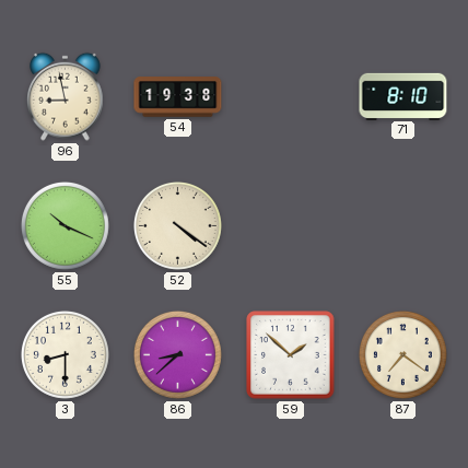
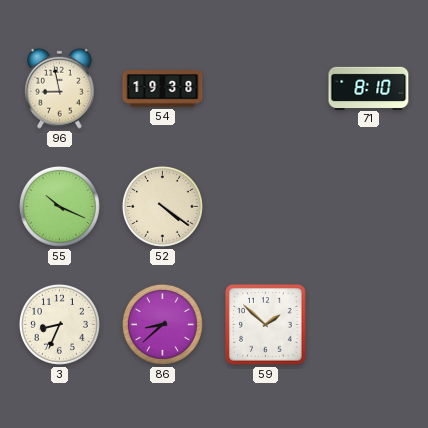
3: 8:30 -> 8:34
87: 7:21 -> none
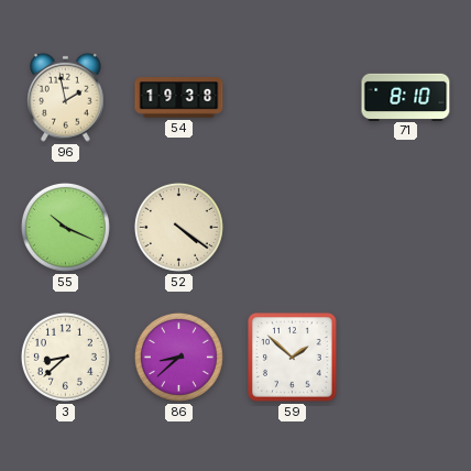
96: 8:58 -> 1:58
3: 8:34 -> 8:38
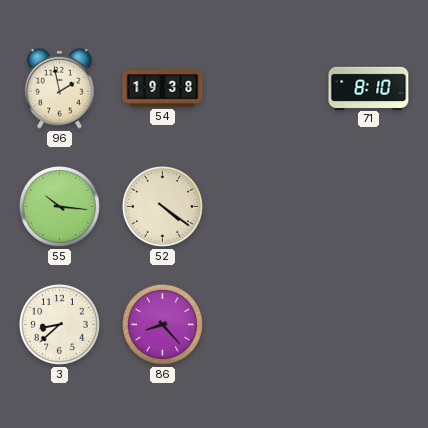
55: 10:19 -> 10:16
86: 8:38 -> 8:23
59: 1:52 -> none
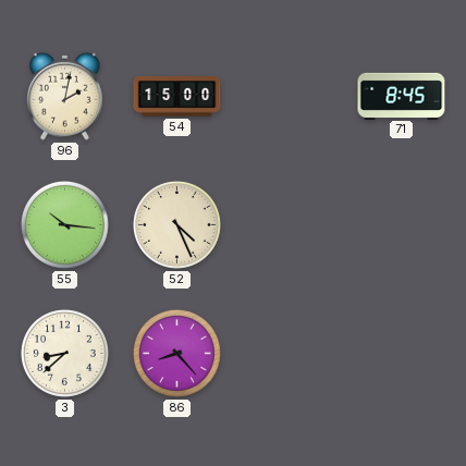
96: 1:58 -> 2:02
54: 19:38 -> 15:00
71: 8:10 -> 8:45
52: 4:21 -> 4:26
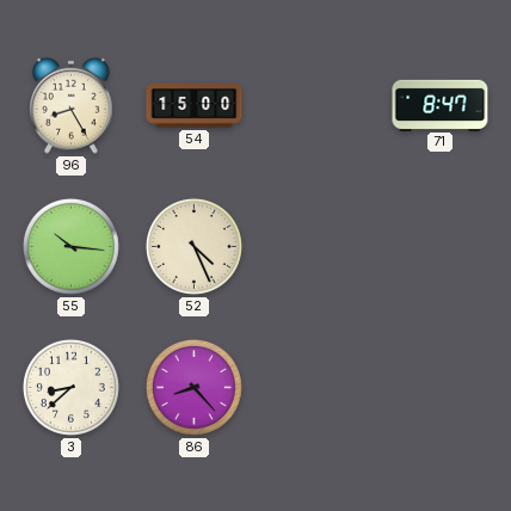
96: 2:02 -> 8:25
71: 8:45 -> 8:47
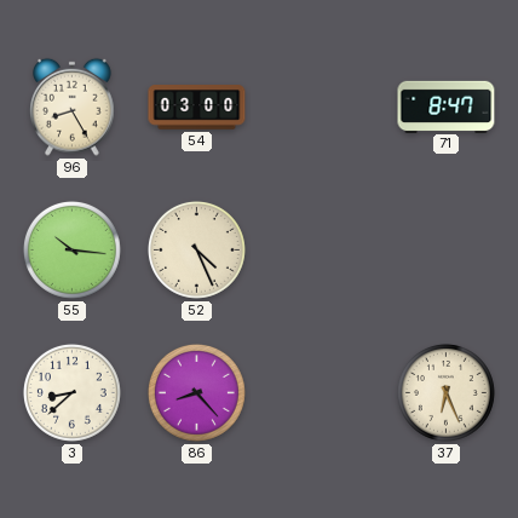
54: 15:00 -> 03:00
37: none -> 6:26
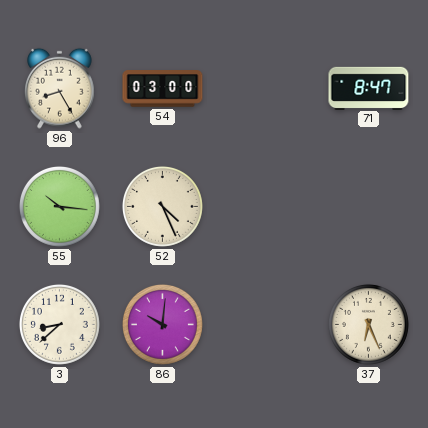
86: 8:23 -> 10:01
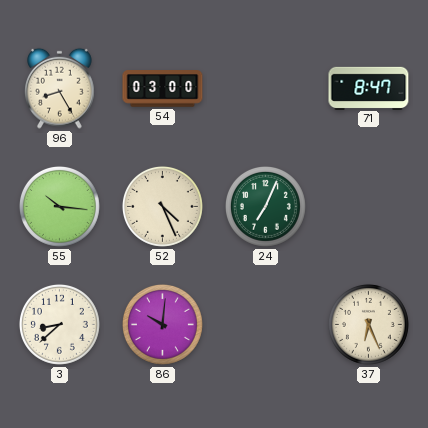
24: none -> 7:04
